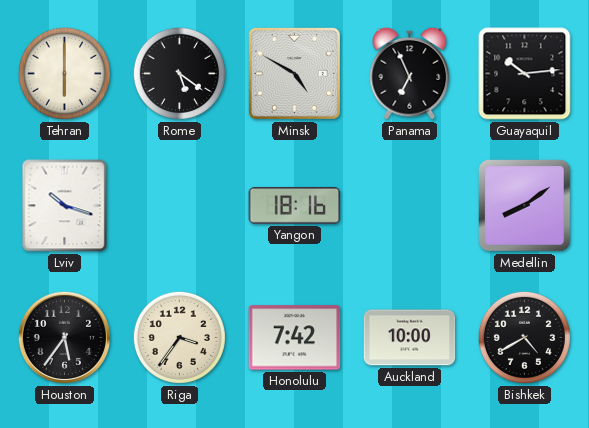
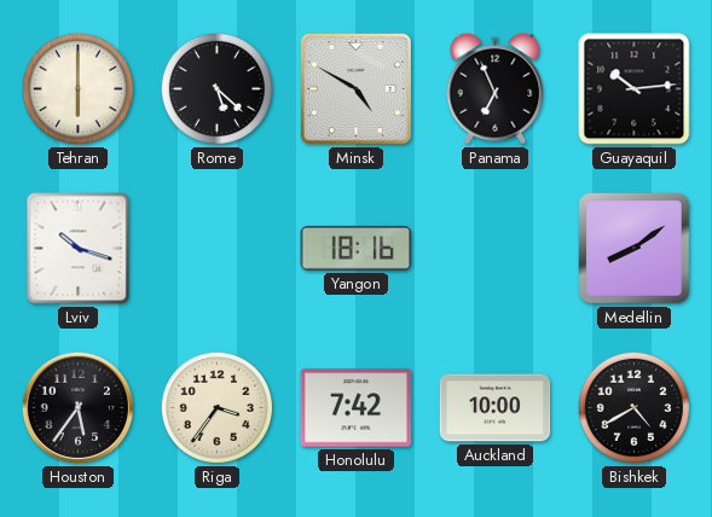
Rome: 5:21 -> 5:22
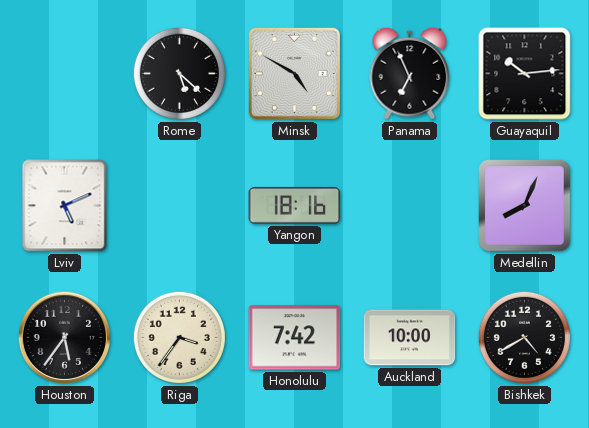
Tehran: 6:00 -> none
Lviv: 10:18 -> 5:11
Medellin: 8:09 -> 8:04
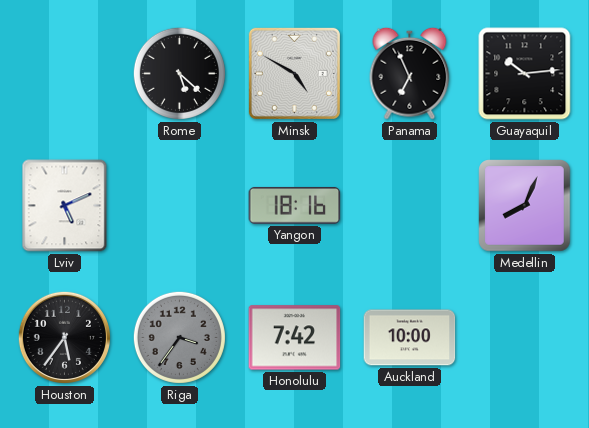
Riga dial: cream -> grey
Bishkek: 4:40 -> none
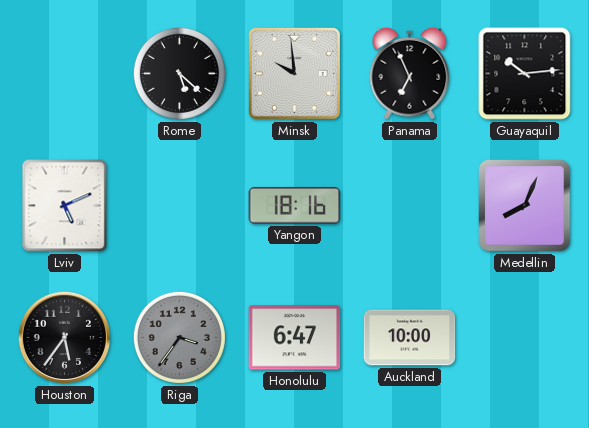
Minsk: 4:50 -> 9:59
Honolulu: 7:42 -> 6:47
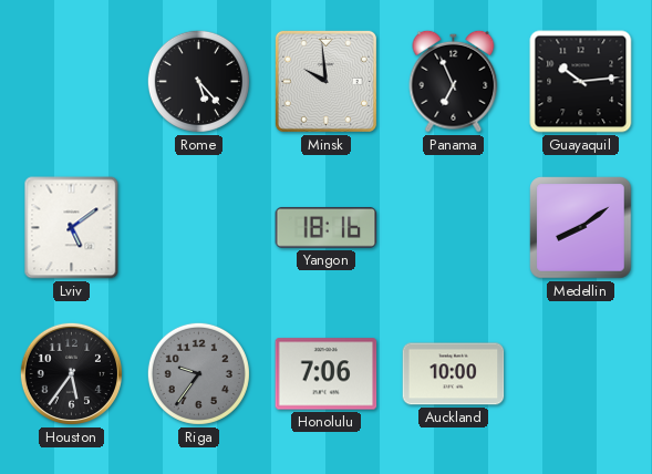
Rome: 5:22 -> 5:23
Lviv: 5:11 -> 5:09
Medellin: 8:04 -> 8:09
Riga: 3:36 -> 9:36
Honolulu: 6:47 -> 7:06
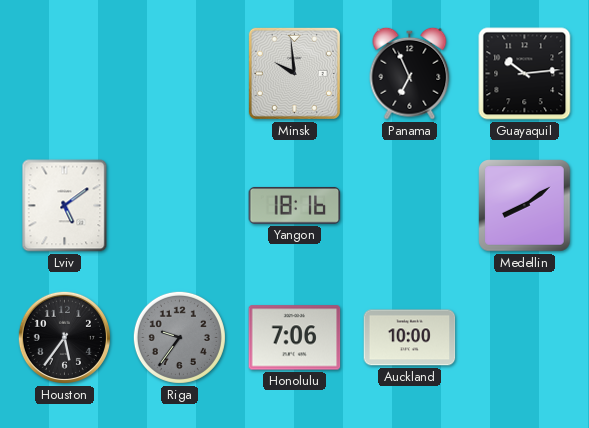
Rome: 5:23 -> none
